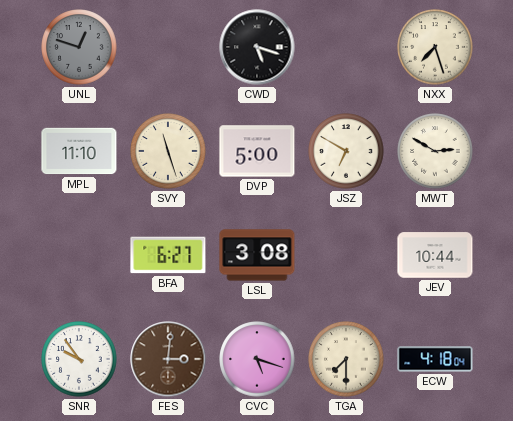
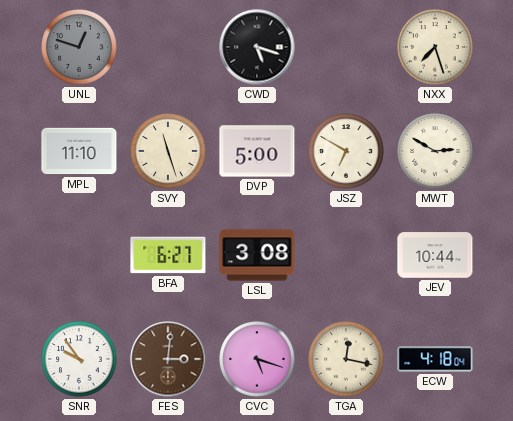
TGA: 7:30 -> 12:17
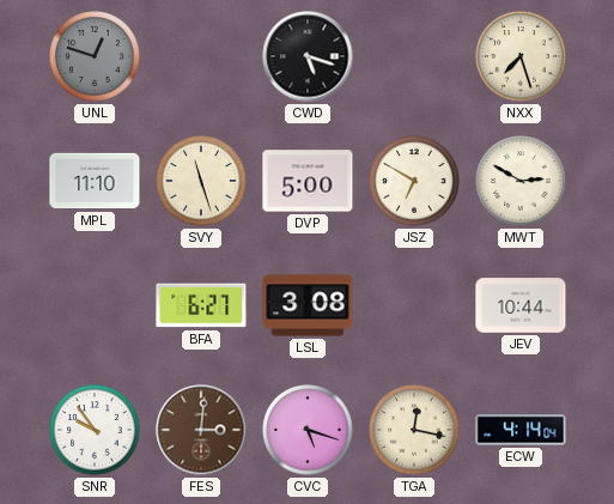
ECW: 4:18 -> 4:14
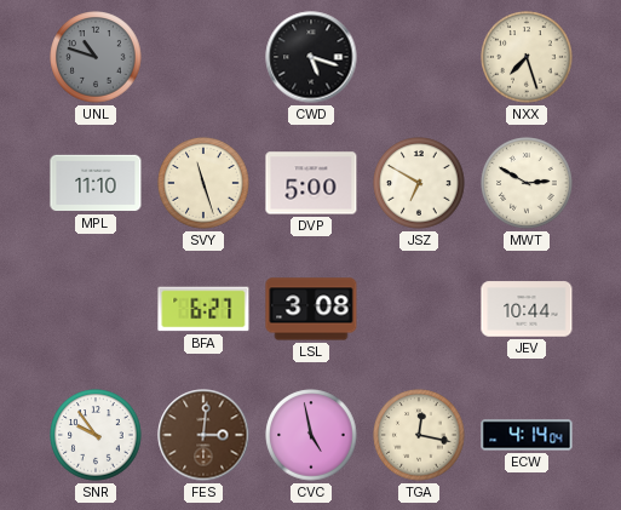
UNL: 12:48 -> 10:48
CVC: 5:18 -> 4:58
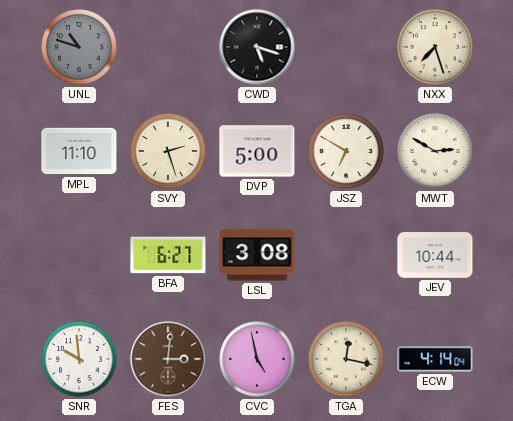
SVY: 11:27 -> 2:27
SNR: 9:54 -> 9:59
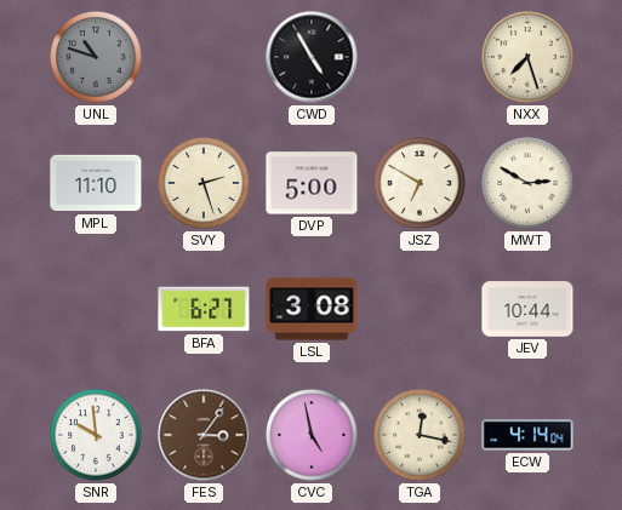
CWD: 5:18 -> 4:55
FES: 3:01 -> 3:06
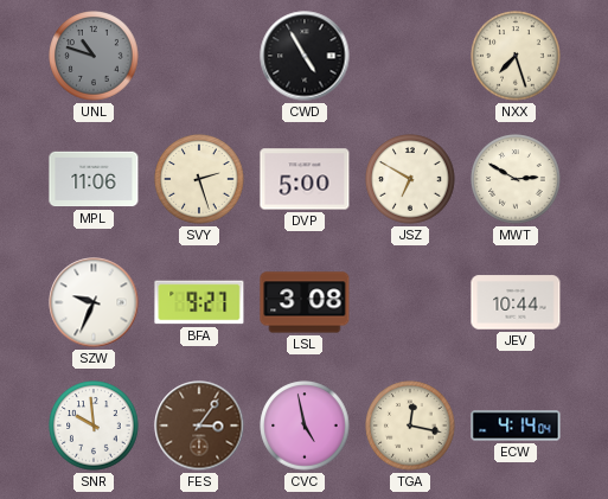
MPL: 11:10 -> 11:06
SZW: none -> 9:34
BFA: 6:27 -> 9:27
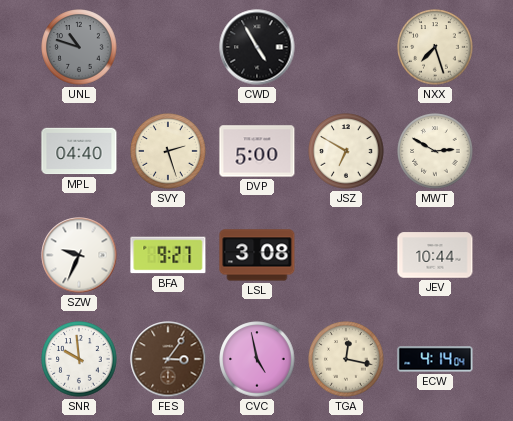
MPL: 11:06 -> 04:40
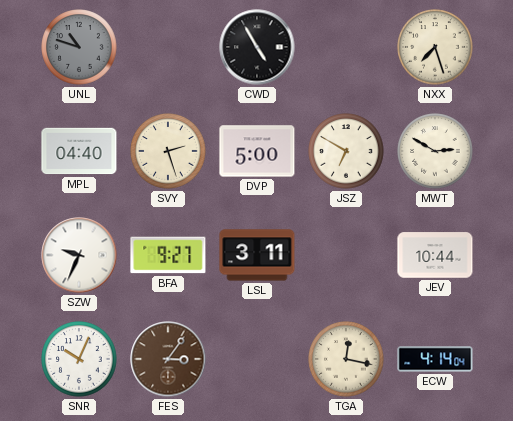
LSL: 3:08 -> 3:11
SNR: 9:59 -> 10:04
CVC: 4:58 -> none
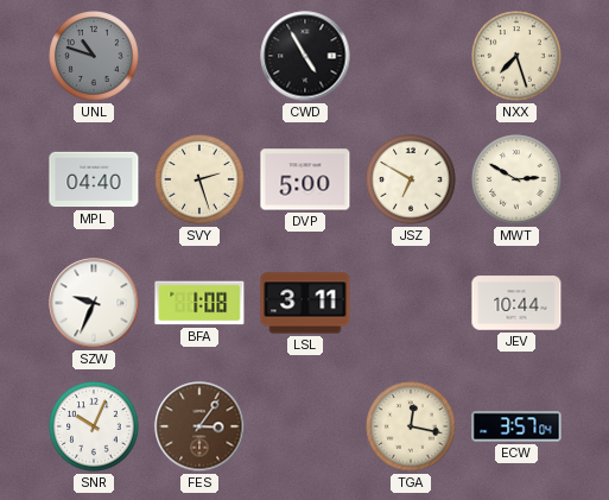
BFA: 9:27 -> 1:08
ECW: 4:14 -> 3:57
